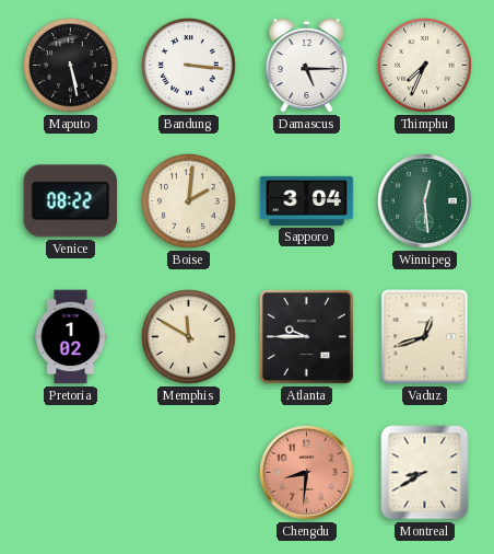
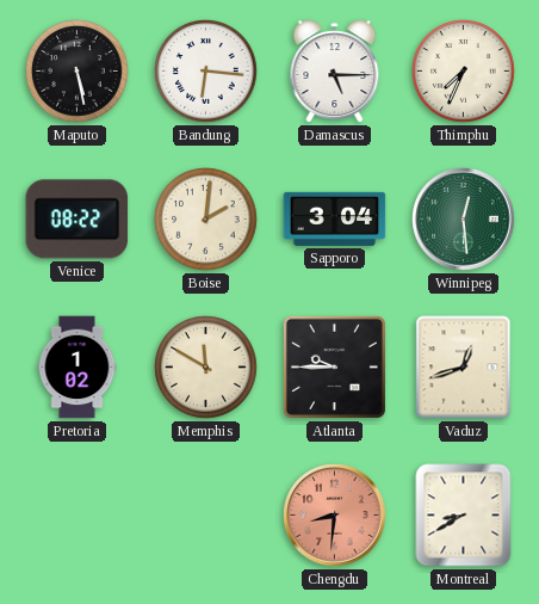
Bandung: 3:16 -> 6:16
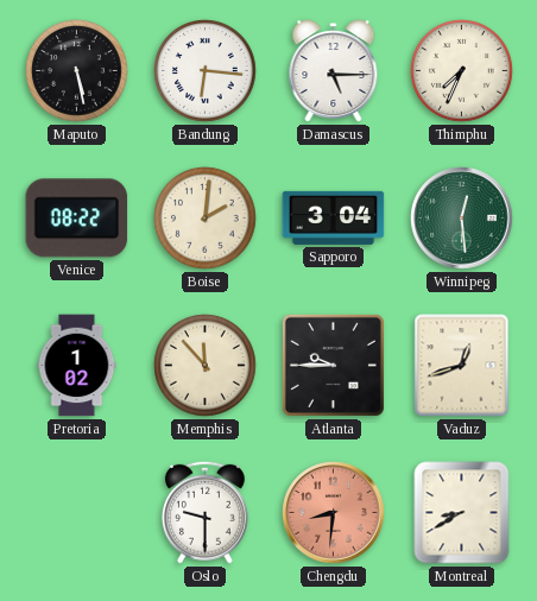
Memphis: 11:50 -> 11:53
Oslo: none -> 9:30
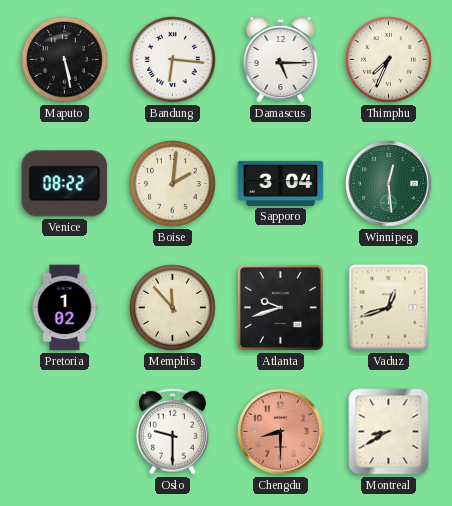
Atlanta: 9:45 -> 9:42
Chengdu: 8:31 -> 8:30
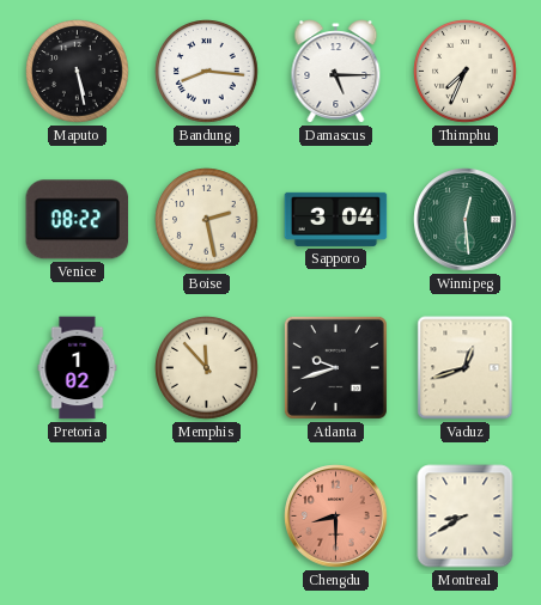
Bandung: 6:16 -> 8:16
Boise: 2:01 -> 2:28
Oslo: 9:30 -> none
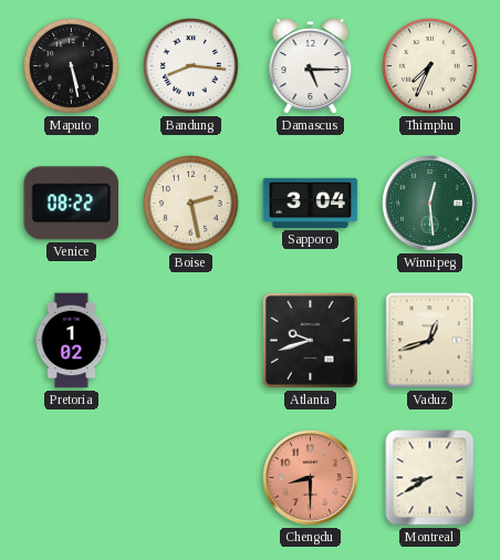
Memphis: 11:53 -> none
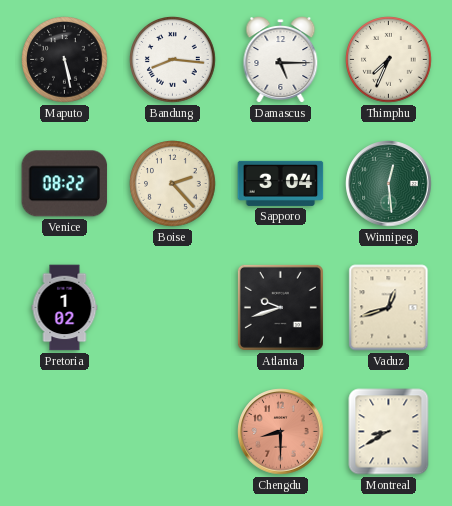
Boise: 2:28 -> 2:23
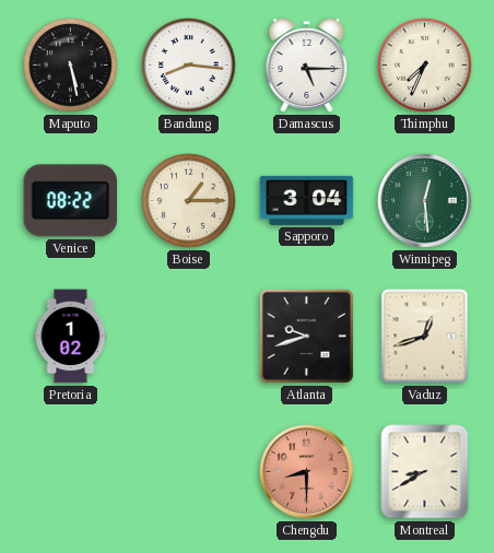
Boise: 2:23 -> 1:15
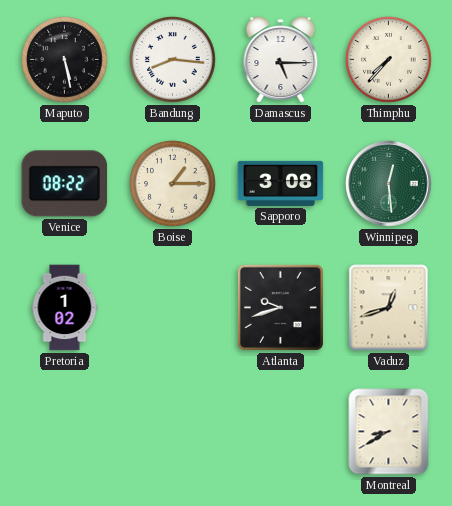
Thimphu: 7:34 -> 7:37
Sapporo: 3:04 -> 3:08
Chengdu: 8:30 -> none
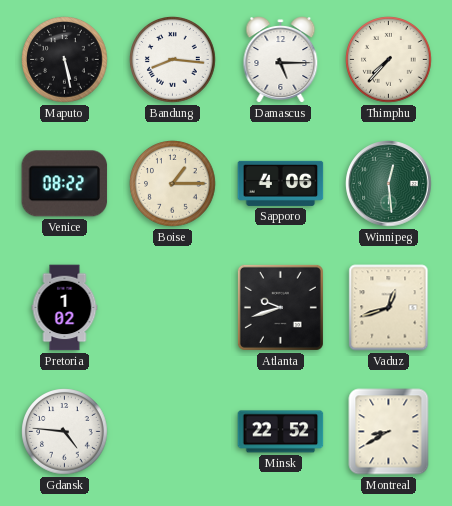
Sapporo: 3:08 -> 4:06
Gdansk: none -> 4:46
Minsk: none -> 22:52
